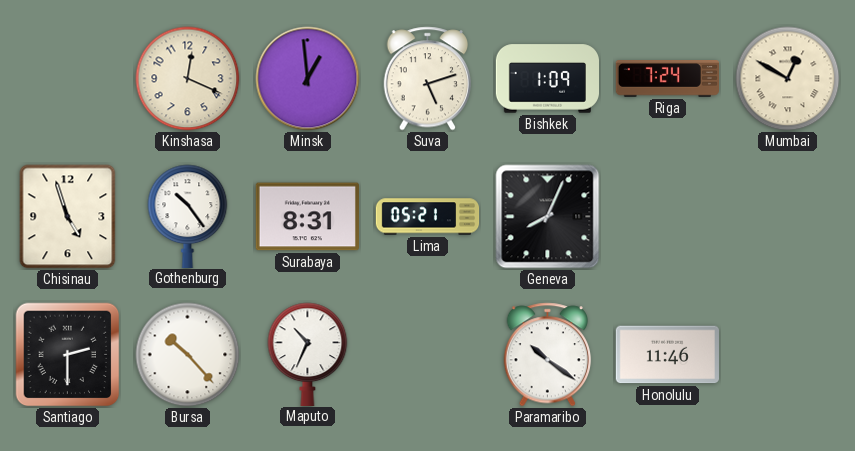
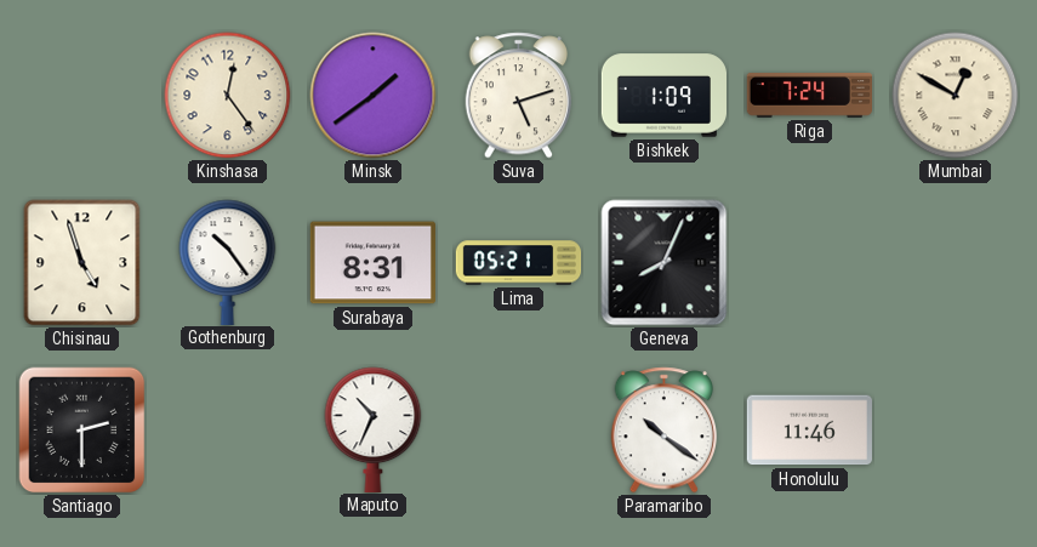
Kinshasa: 12:19 -> 12:24
Minsk: 12:59 -> 1:39
Bursa: 10:23 -> none
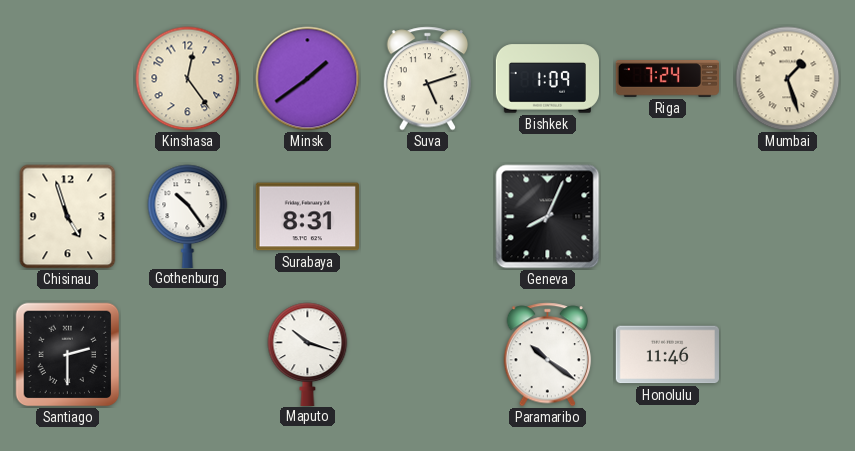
Mumbai: 12:50 -> 1:27
Lima: 05:21 -> none
Maputo: 10:34 -> 10:18
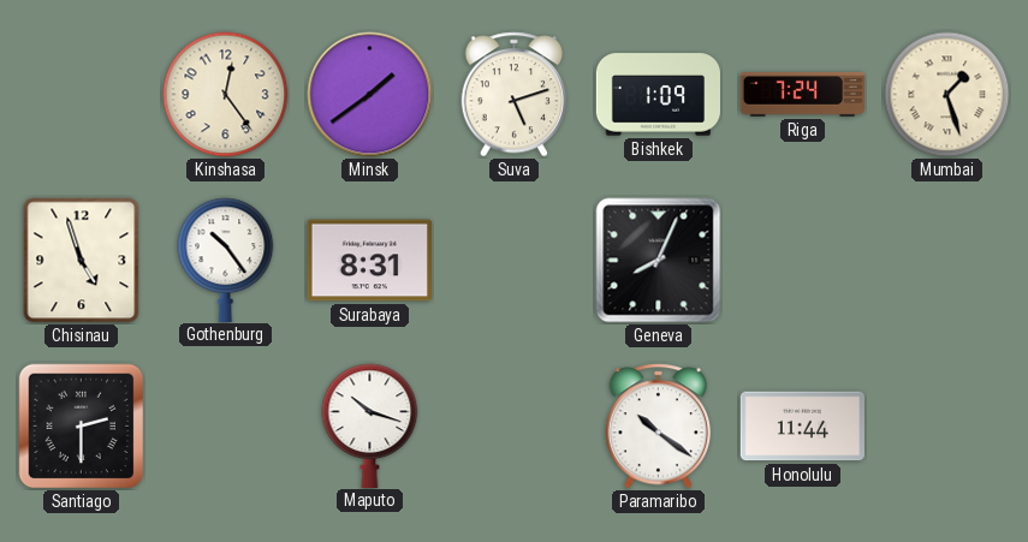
Honolulu: 11:46 -> 11:44
